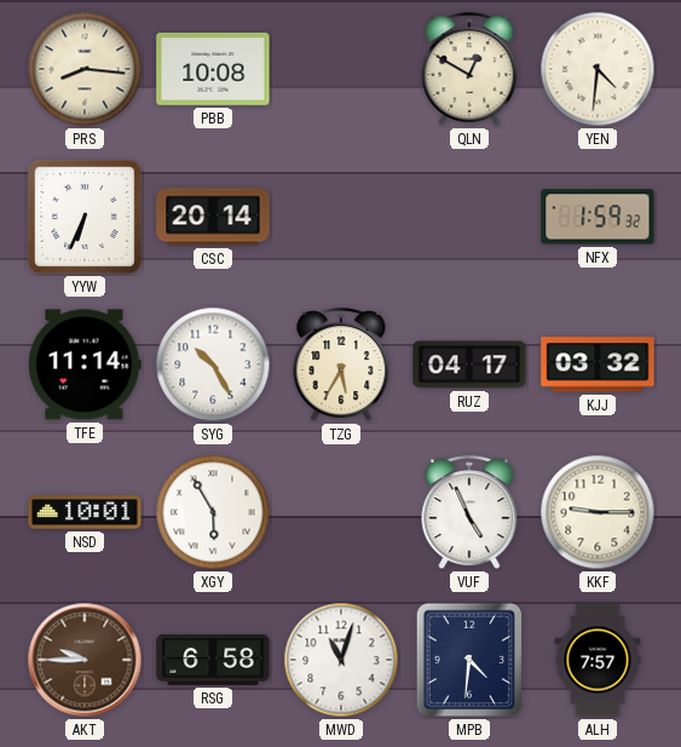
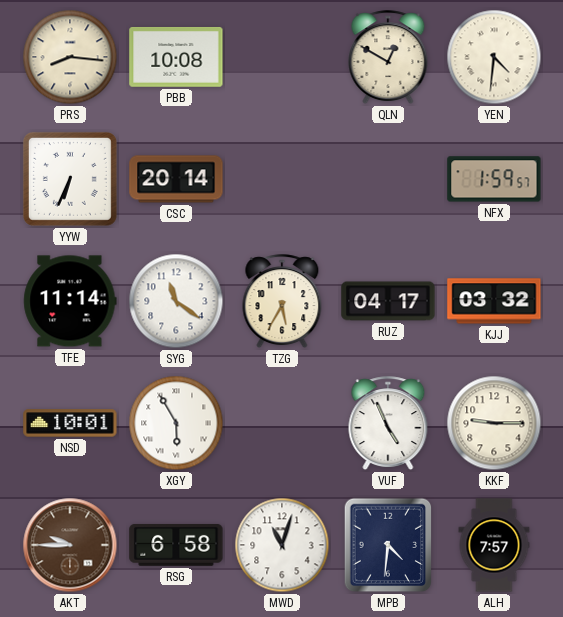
NFX: 1:59:32 -> 1:59:57
SYG: 10:25 -> 11:21
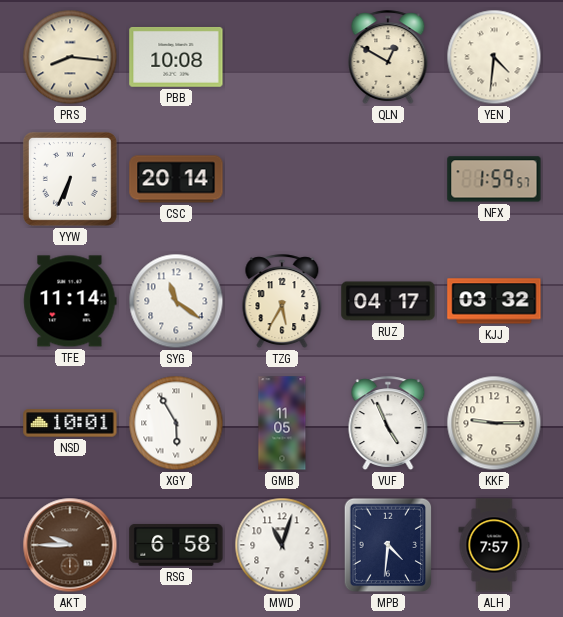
GMB: none -> 11:05
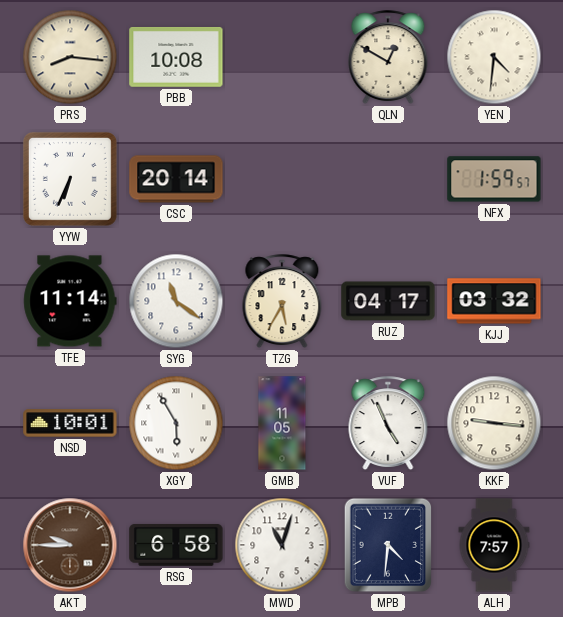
KKF: 9:15 -> 9:16
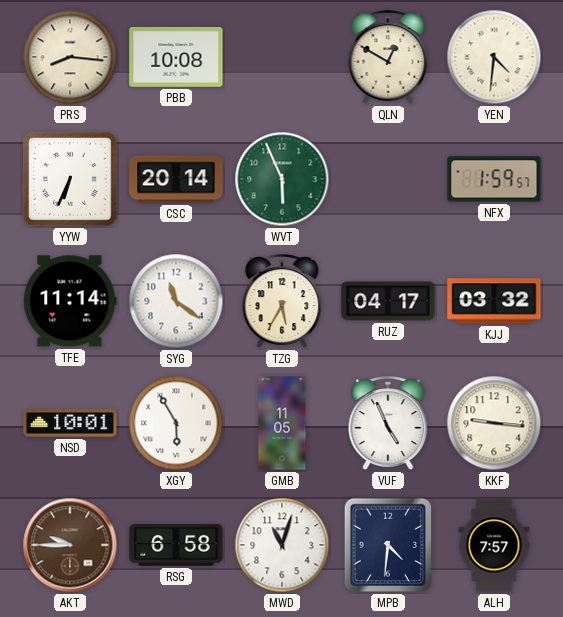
WVT: none -> 5:56
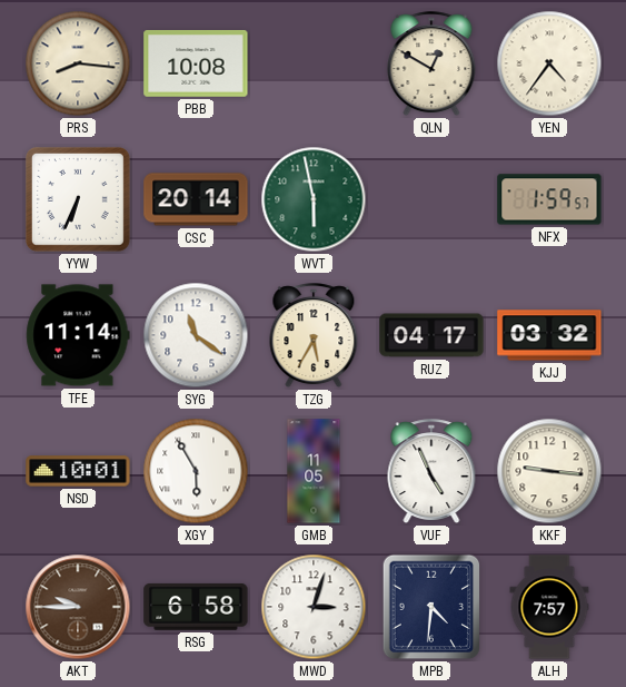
YEN: 4:31 -> 4:36
WVT: 5:56 -> 5:58
MWD: 11:03 -> 3:03
